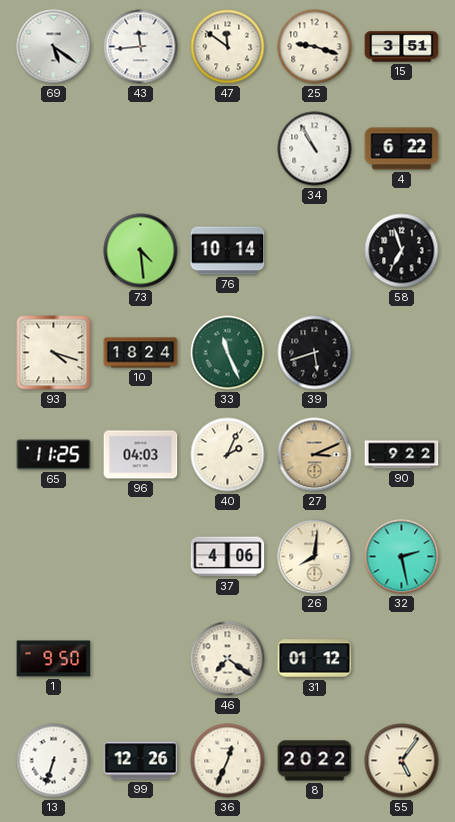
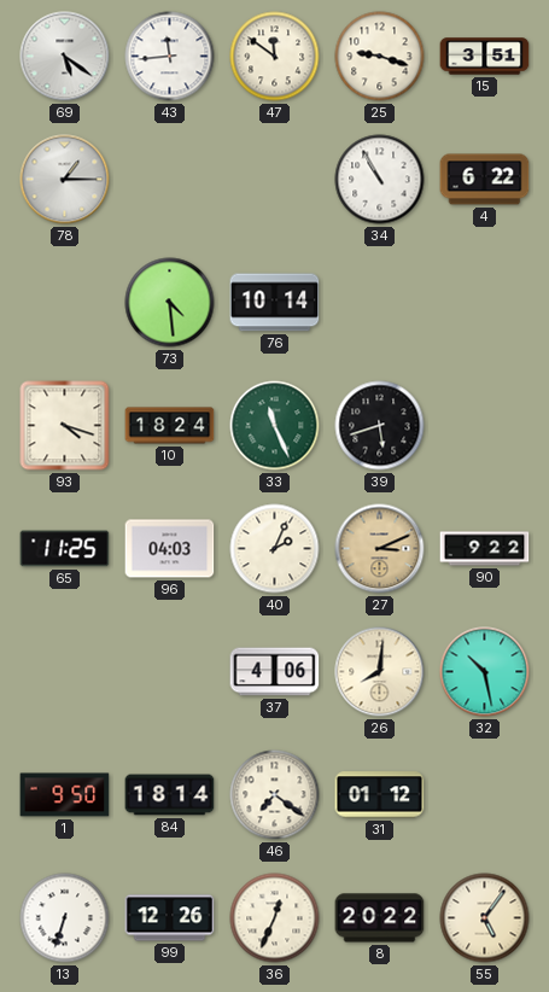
78: none -> 1:15
58: 6:57 -> none
32: 2:28 -> 10:28
84: none -> 18:14
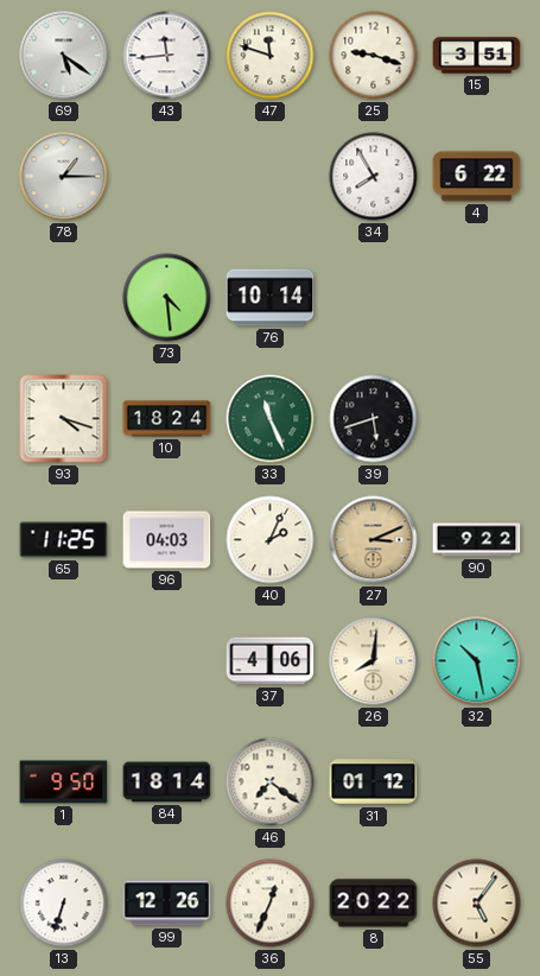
47: 11:51 -> 11:48
34: 10:55 -> 7:55
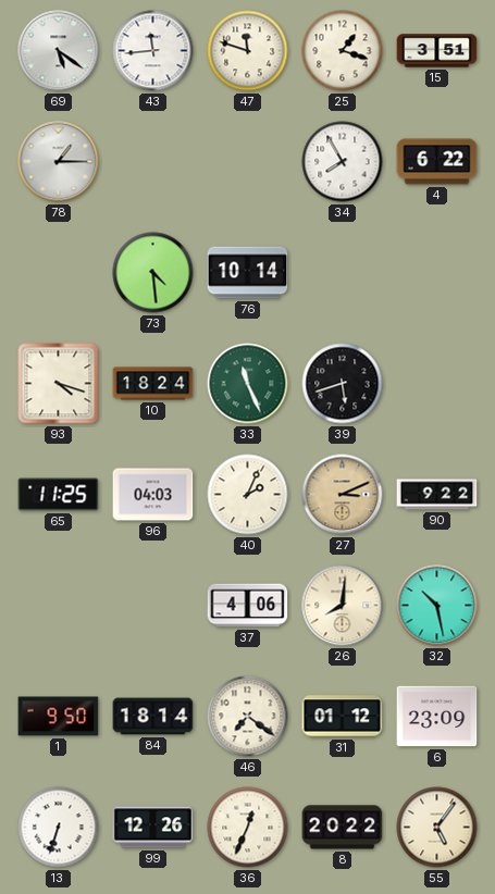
25: 9:18 -> 1:18
6: none -> 23:09
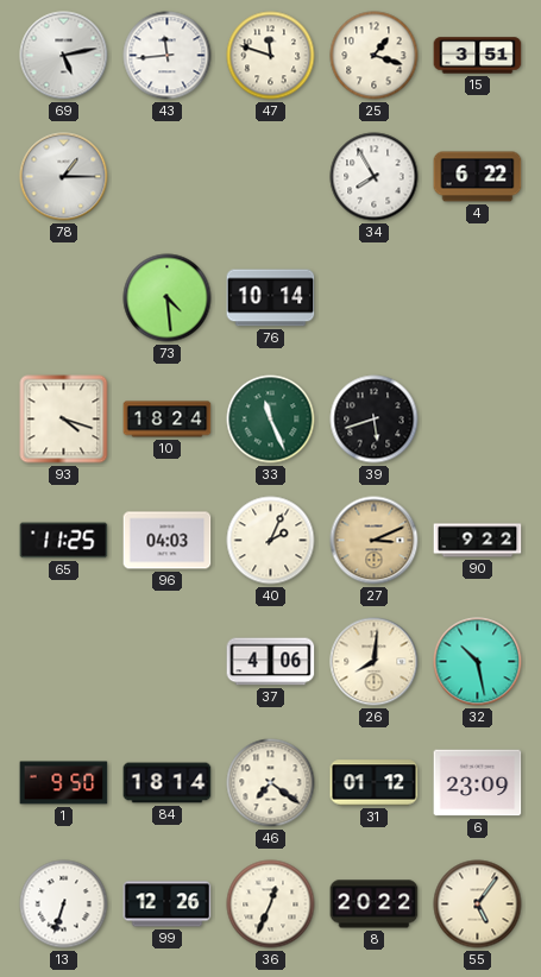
69: 5:21 -> 5:13
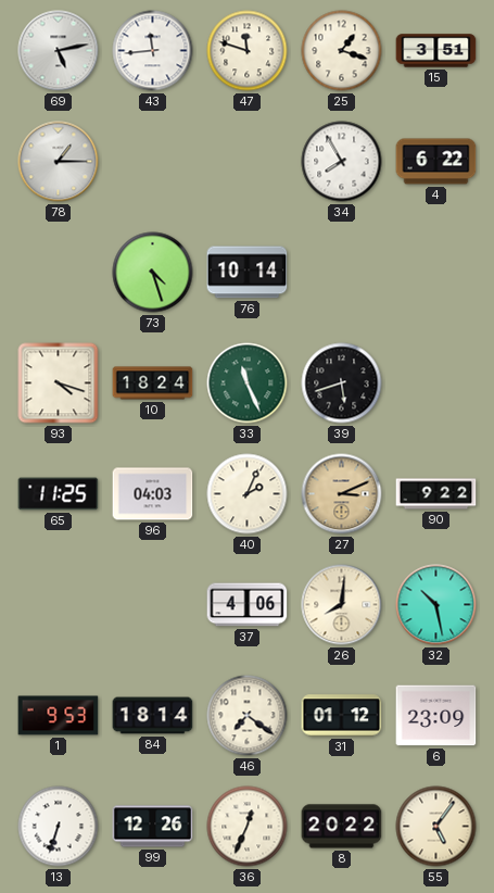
73: 4:29 -> 4:27
1: 9:50 -> 9:53
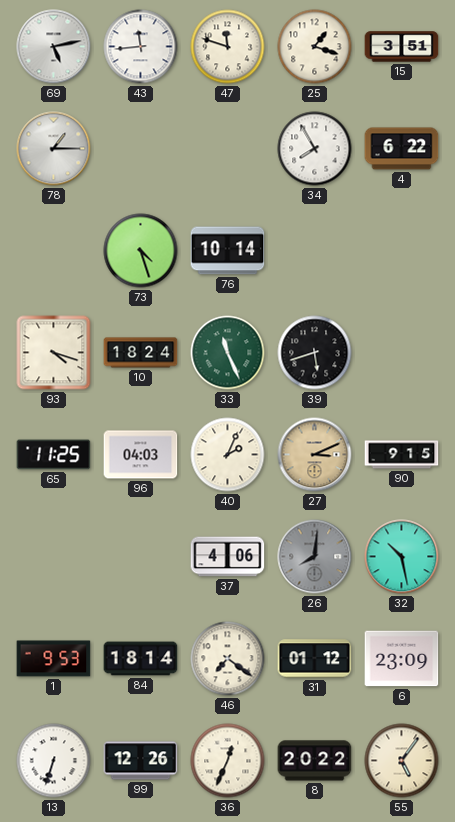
90: 9:22 -> 9:15
26 dial: cream -> grey
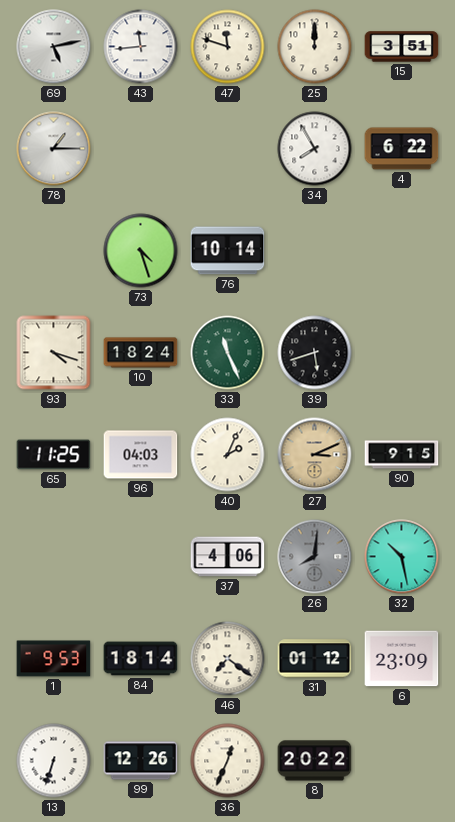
25: 1:18 -> 12:00
55: 5:06 -> none
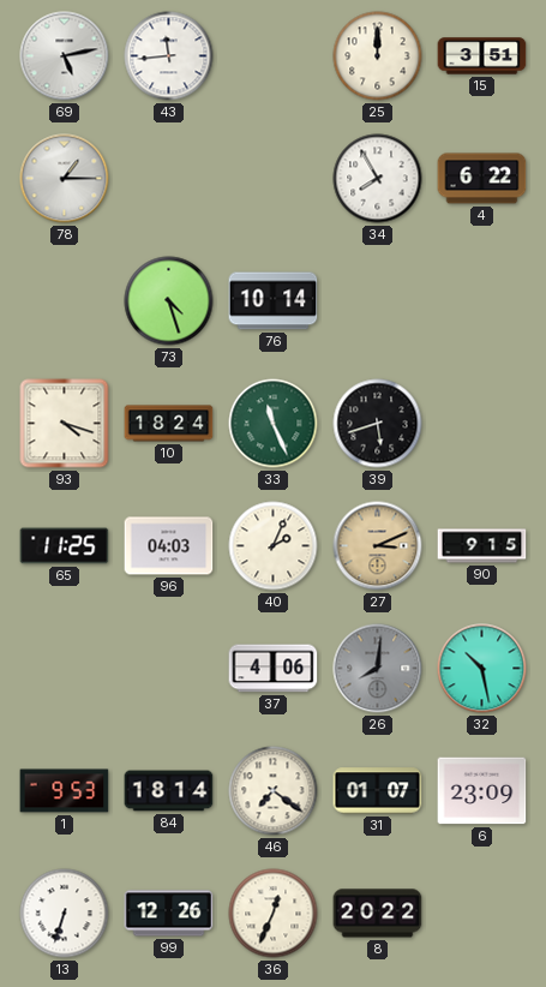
47: 11:48 -> none
31: 01:12 -> 01:07
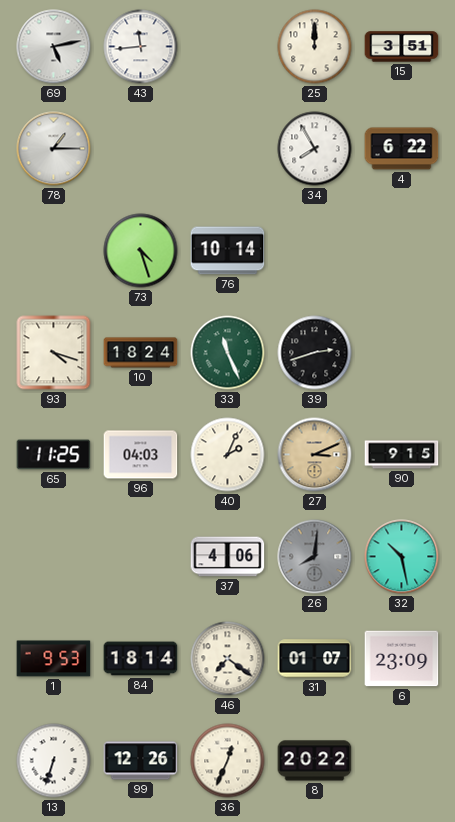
39: 5:42 -> 2:42
